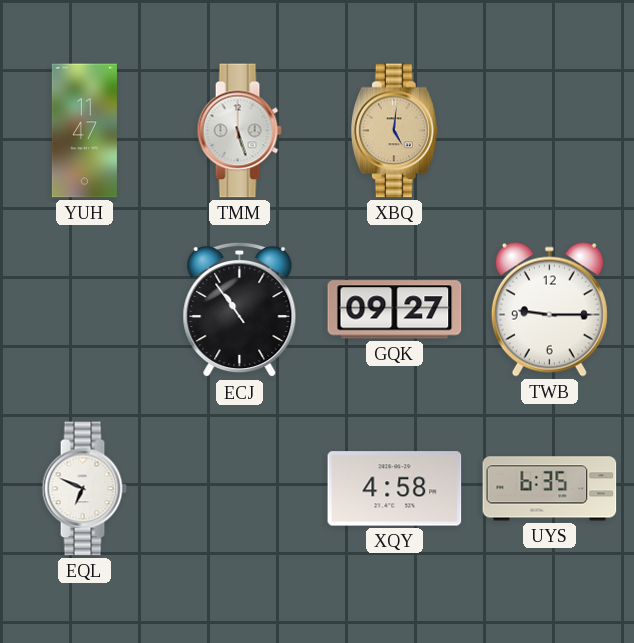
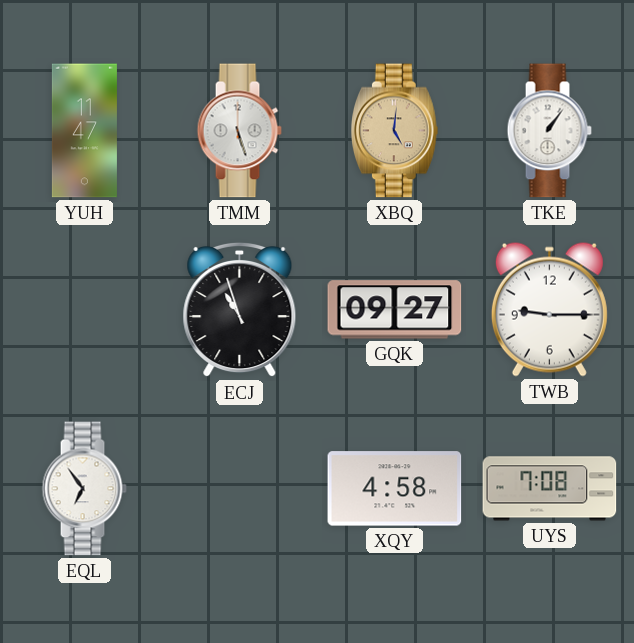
TKE: none -> 1:06
ECJ: 10:54 -> 10:57
EQL: 6:49 -> 6:54
UYS: 6:35 -> 7:08
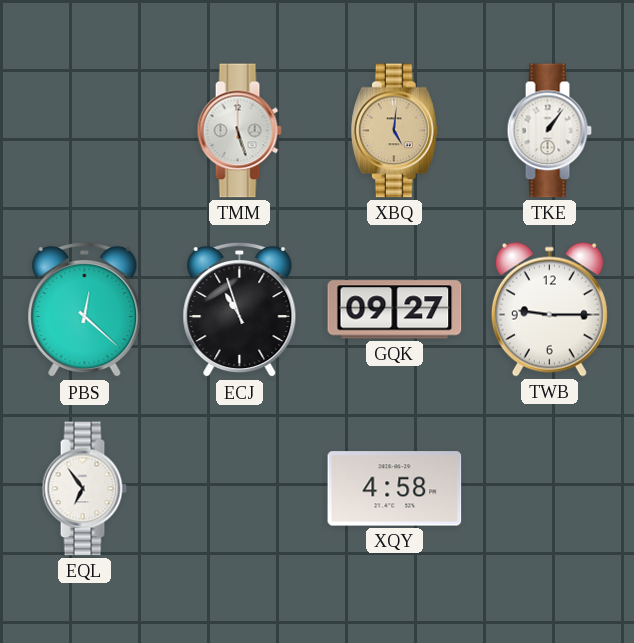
YUH: 11:47 -> none
PBS: none -> 12:22
UYS: 7:08 -> none
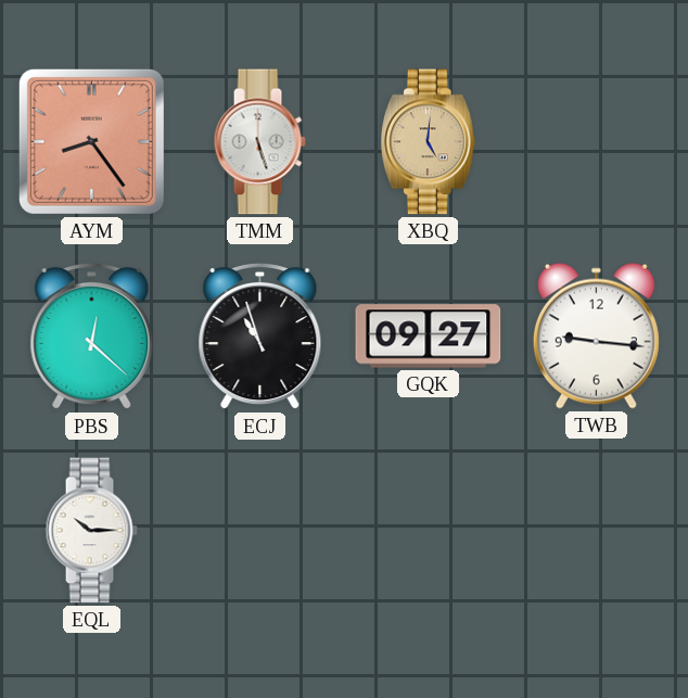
AYM: none -> 8:24
TKE: 1:06 -> none
TWB: 9:15 -> 9:16
EQL: 6:54 -> 10:15
XQY: 4:58 -> none
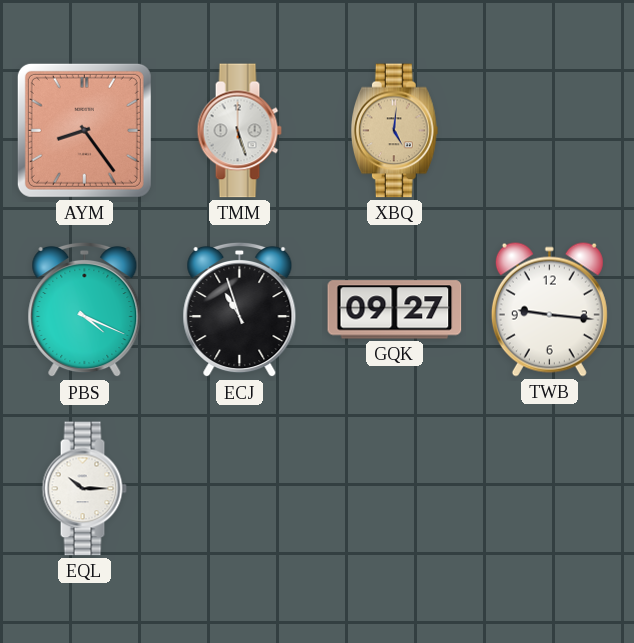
PBS: 12:22 -> 4:19
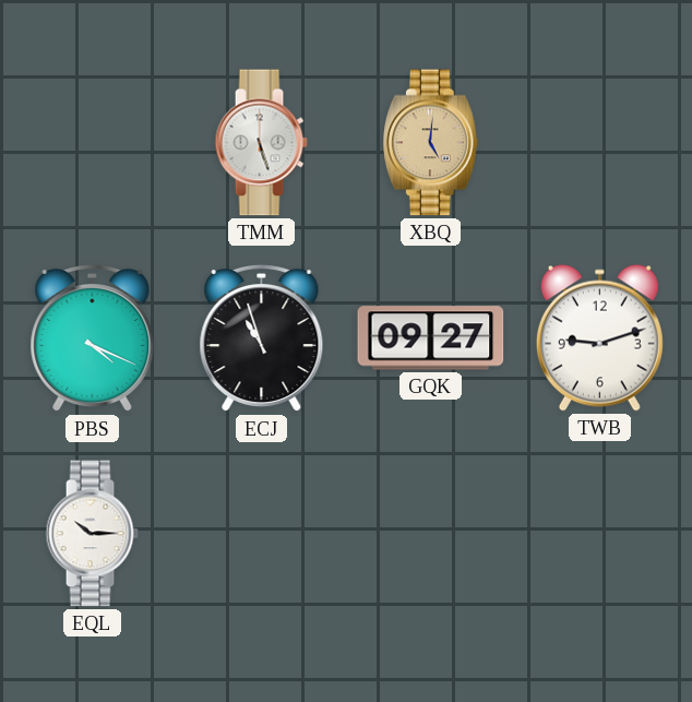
AYM: 8:24 -> none
TWB: 9:16 -> 9:12
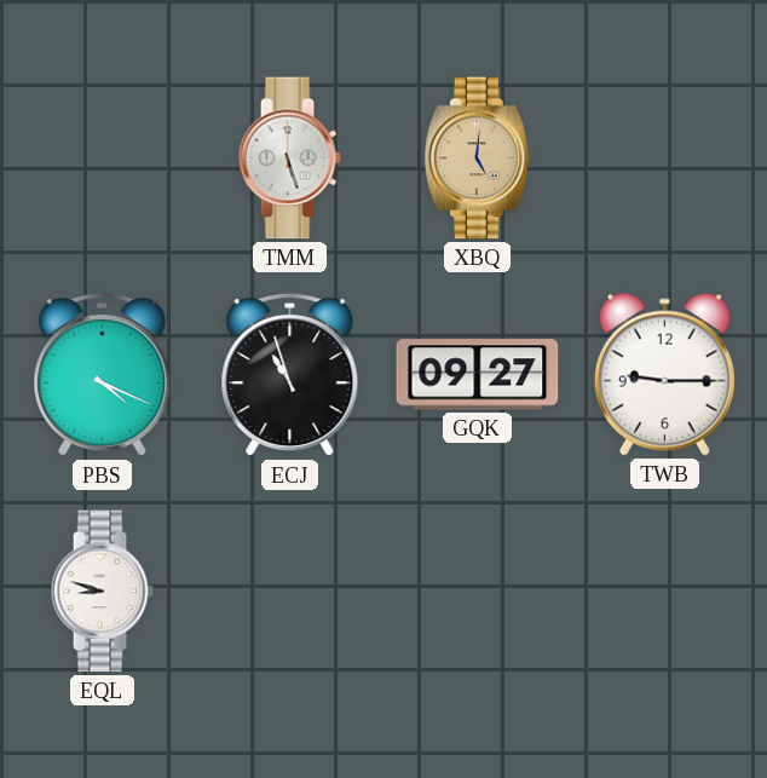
TWB: 9:12 -> 9:15
EQL: 10:15 -> 8:48
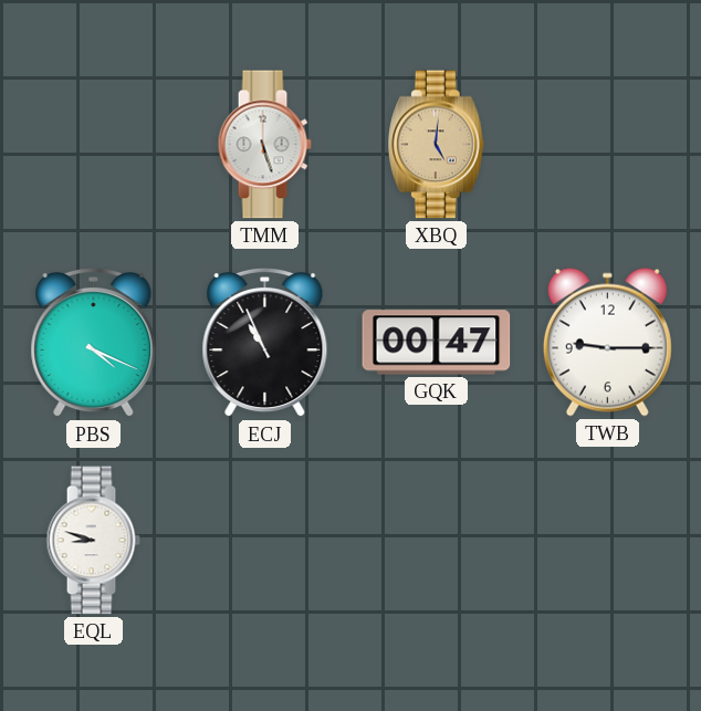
ECJ: 10:57 -> 10:56
GQK: 09:27 -> 00:47
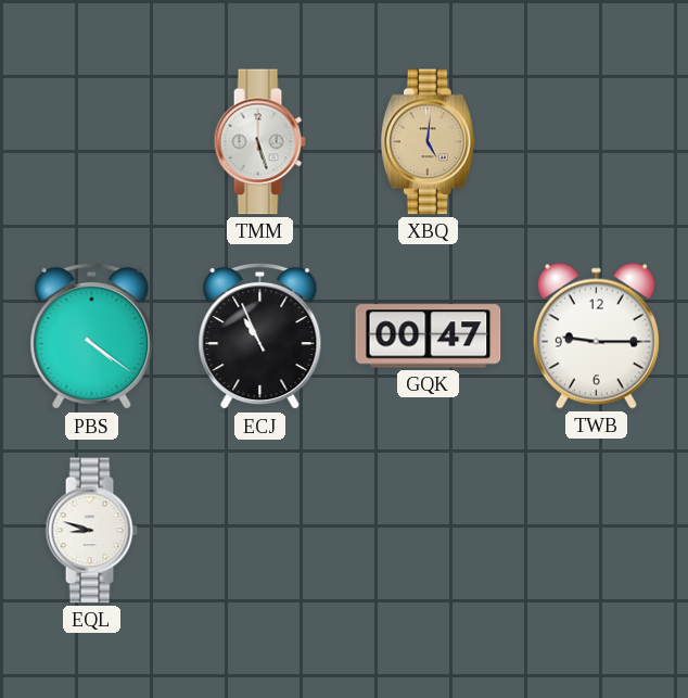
PBS: 4:19 -> 4:21
